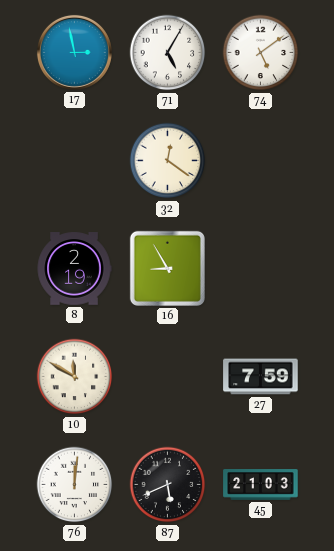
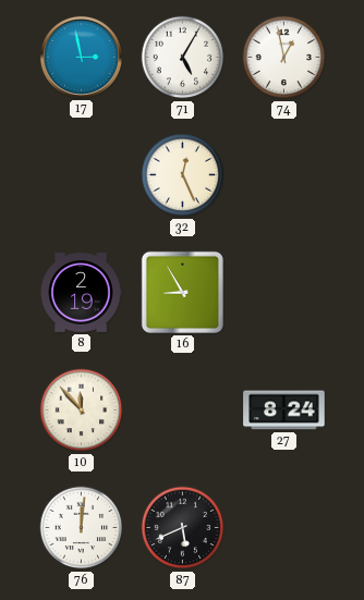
74: 5:09 -> 12:58
32: 12:21 -> 12:26
10: 11:50 -> 11:53
27: 7:59 -> 8:24
45: 21:03 -> none
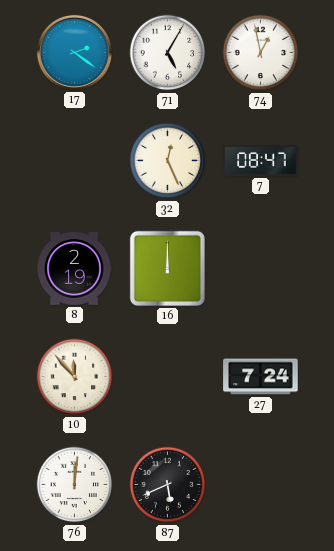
17: 2:58 -> 2:21
7: none -> 08:47
16: 8:55 -> 12:00
27: 8:24 -> 7:24
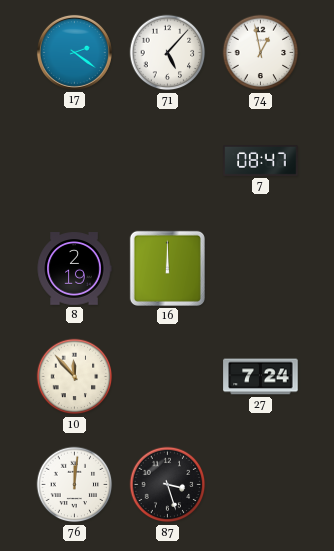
71: 5:05 -> 5:07
32: 12:26 -> none
87: 5:41 -> 3:27
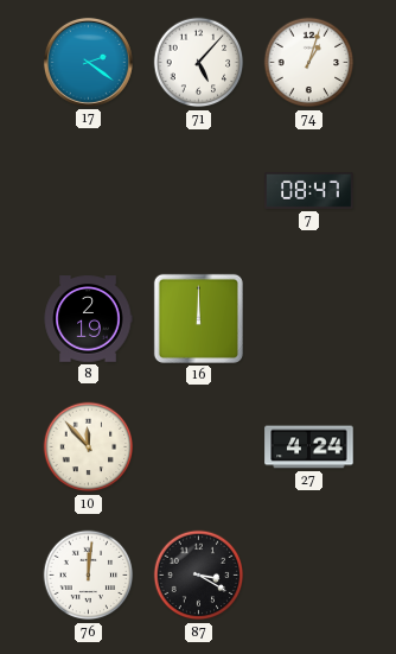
74: 12:58 -> 1:03
27: 7:24 -> 4:24
87: 3:27 -> 3:20
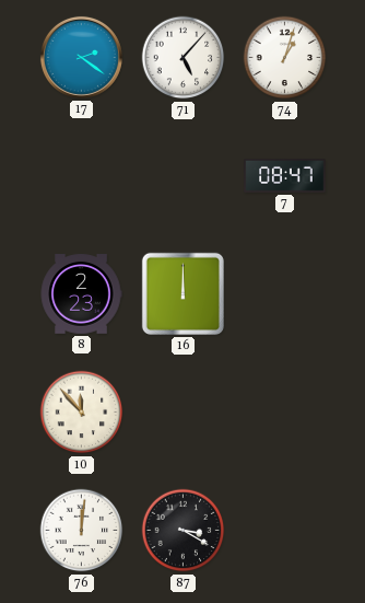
8: 2:19 -> 2:23
27: 4:24 -> none
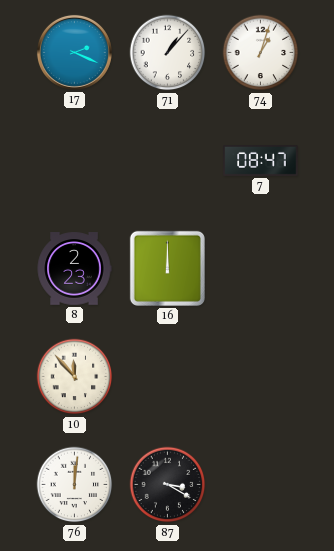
17: 2:21 -> 2:19
71: 5:07 -> 1:07
